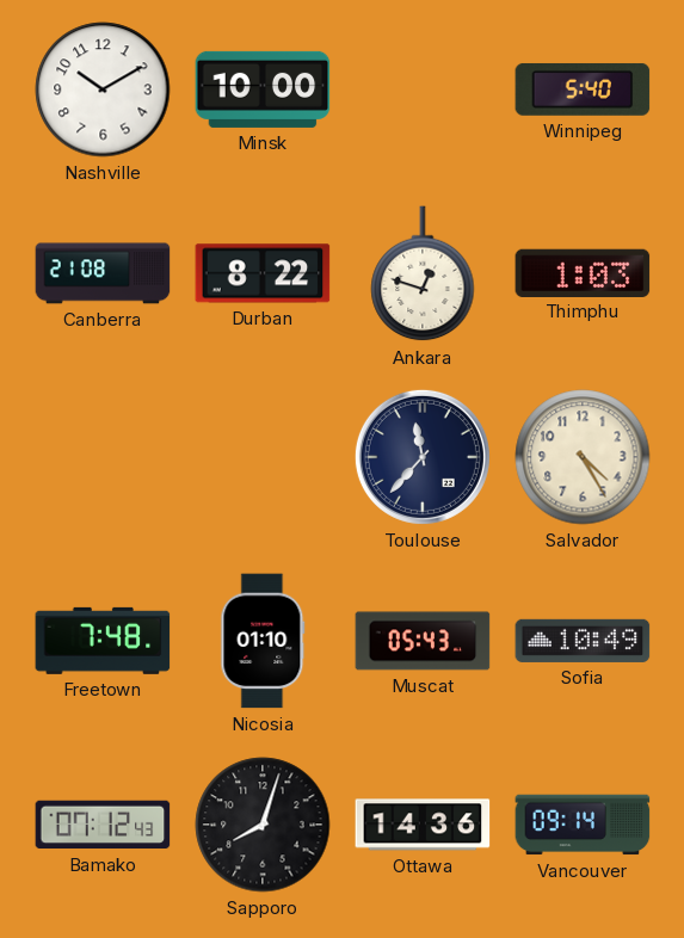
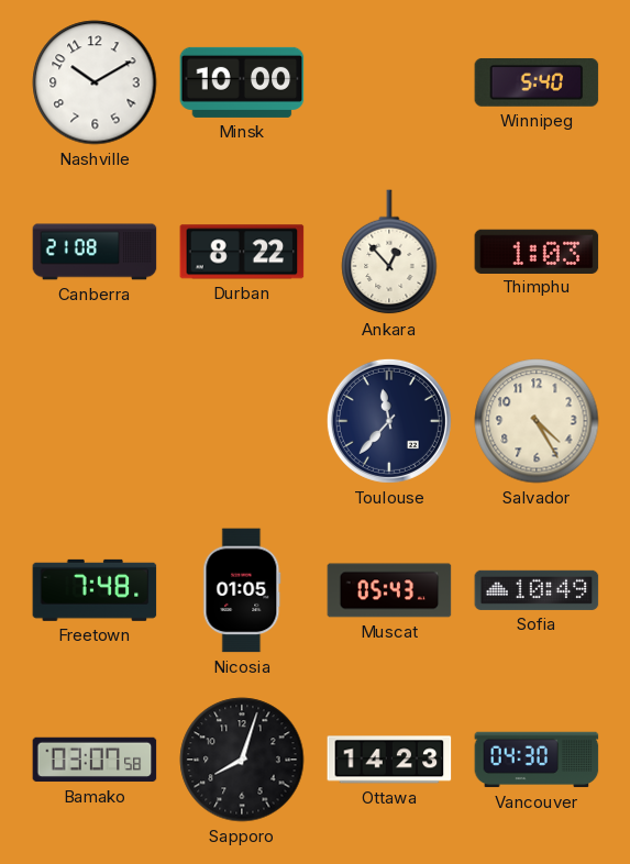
Ankara: 12:48 -> 12:53
Nicosia: 01:10 -> 01:05
Bamako: 07:12 -> 03:07
Ottawa: 14:36 -> 14:23
Vancouver: 09:14 -> 04:30
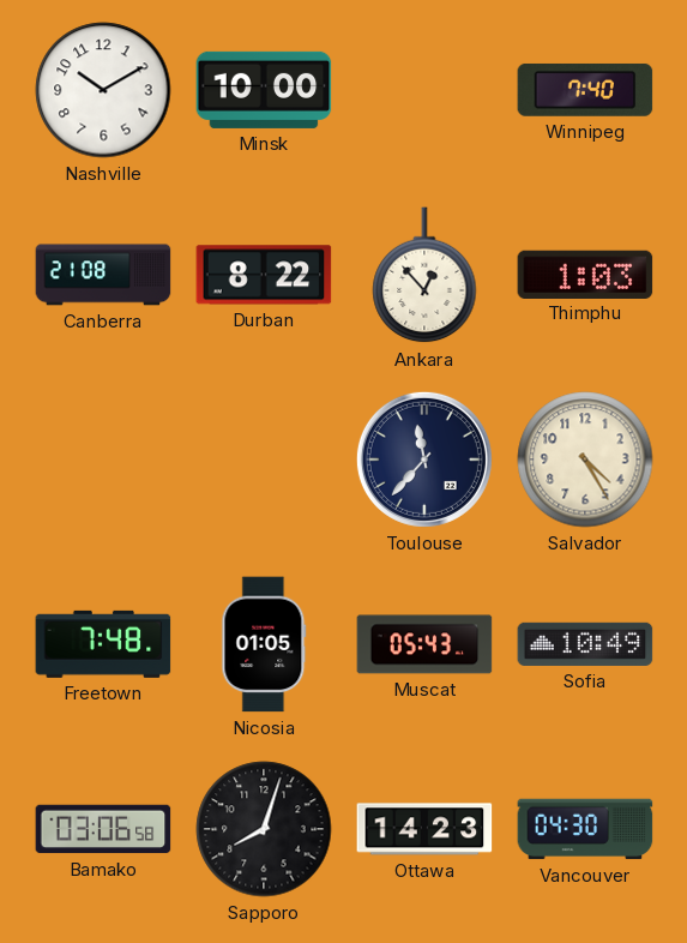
Winnipeg: 5:40 -> 7:40
Bamako: 03:07 -> 03:06
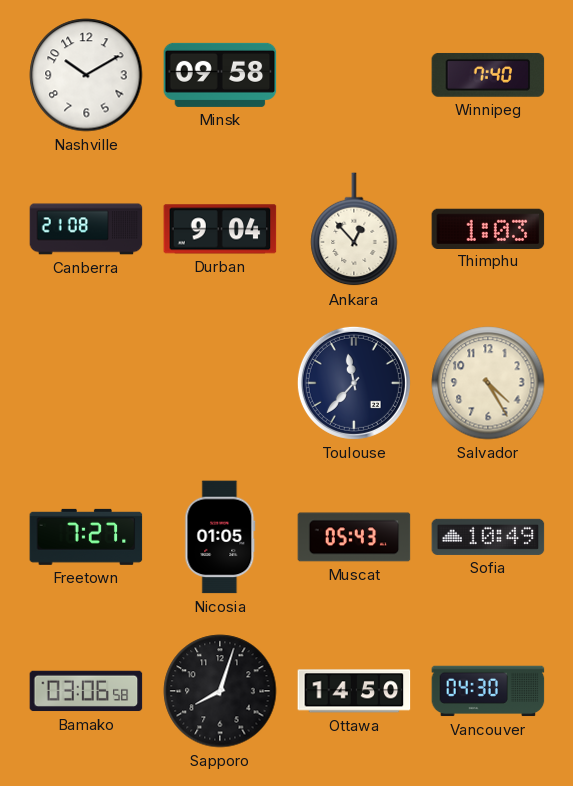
Minsk: 10:00 -> 09:58
Durban: 8:22 -> 9:04
Freetown: 7:48 -> 7:27
Ottawa: 14:23 -> 14:50
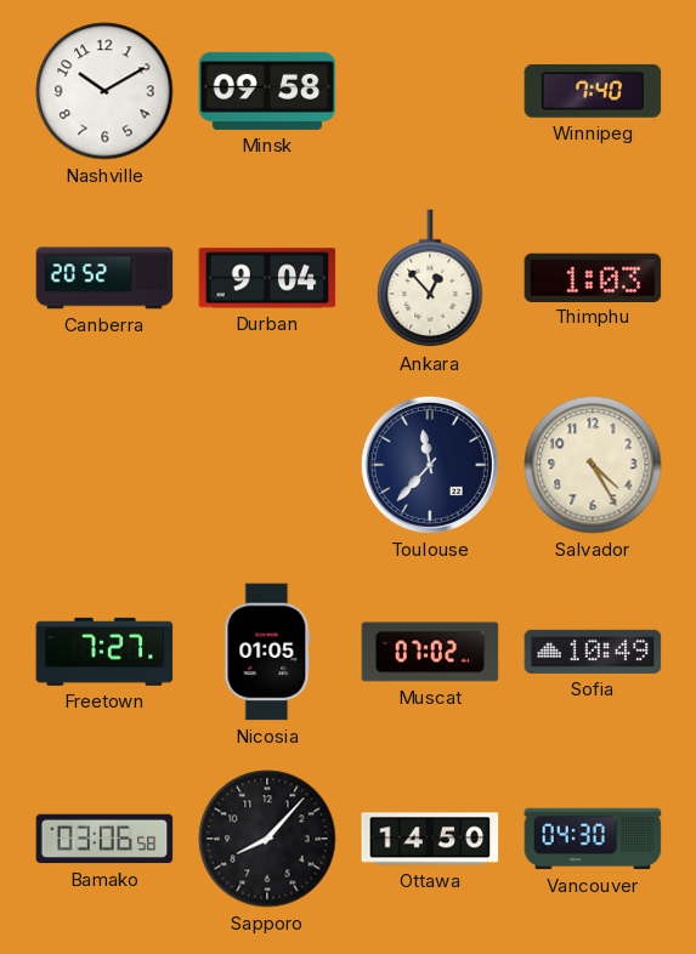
Canberra: 21:08 -> 20:52
Muscat: 05:43 -> 07:02
Sapporo: 8:03 -> 8:07
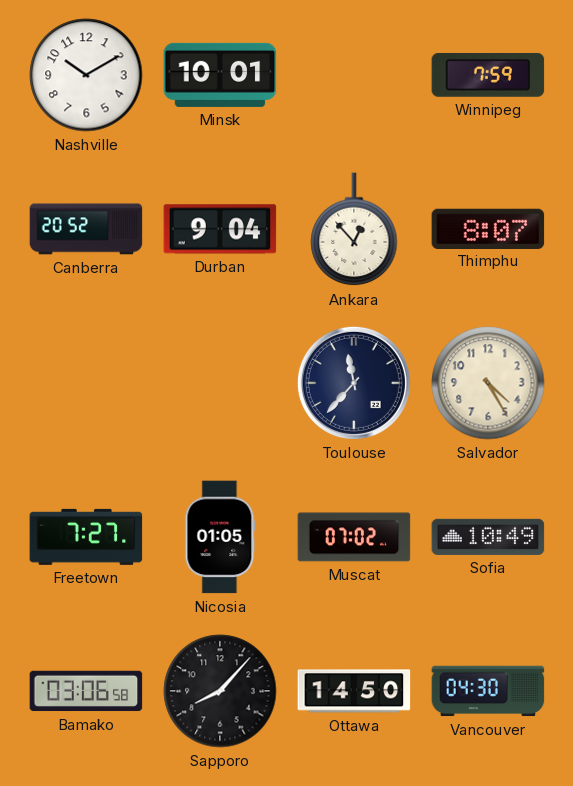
Minsk: 09:58 -> 10:01
Winnipeg: 7:40 -> 7:59
Thimphu: 1:03 -> 8:07
